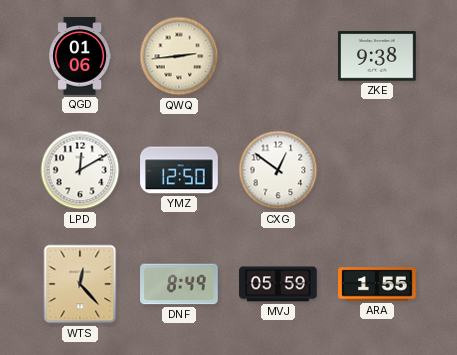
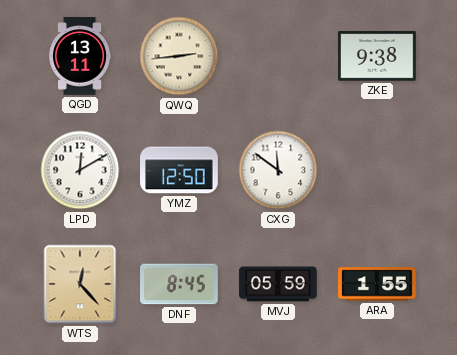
QGD: 01:06 -> 13:11
CXG: 12:51 -> 11:51
DNF: 8:49 -> 8:45
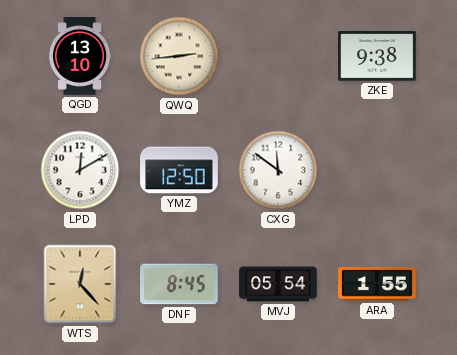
QGD: 13:11 -> 13:10
MVJ: 05:59 -> 05:54
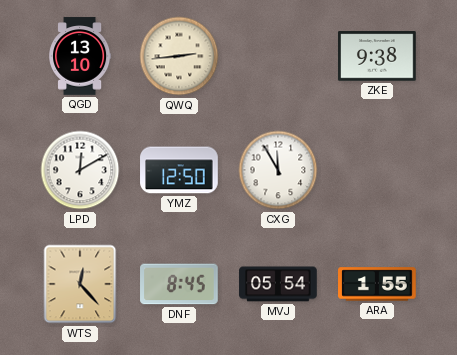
CXG: 11:51 -> 11:55
